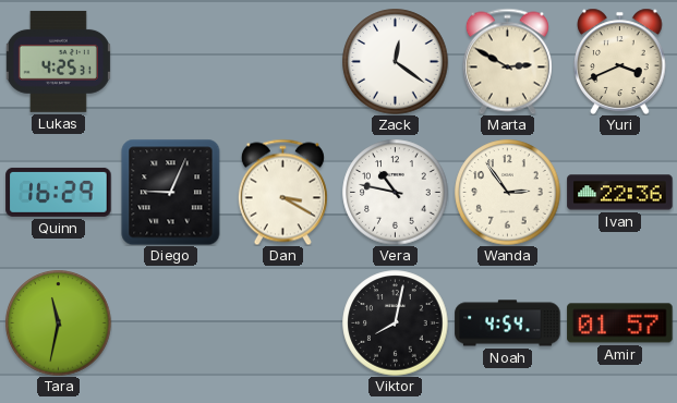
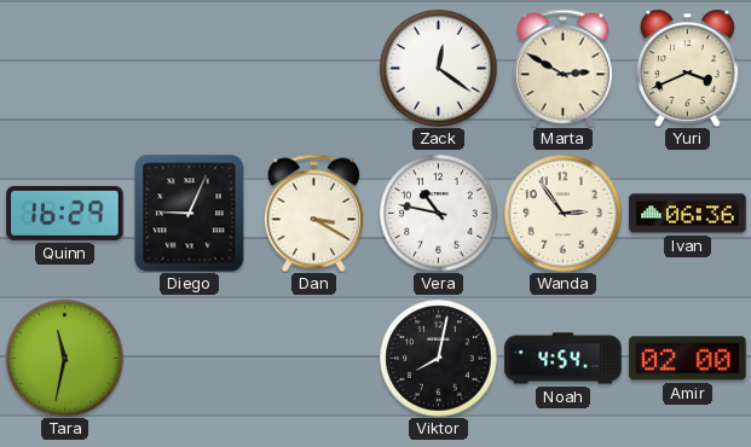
Lukas: 4:25 -> none
Ivan: 22:36 -> 06:36
Amir: 01:57 -> 02:00
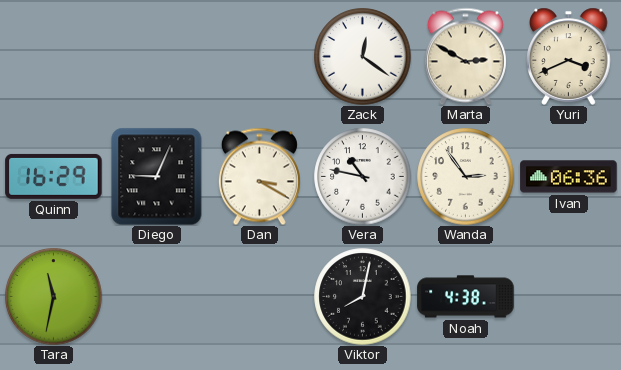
Noah: 4:54 -> 4:38
Amir: 02:00 -> none
